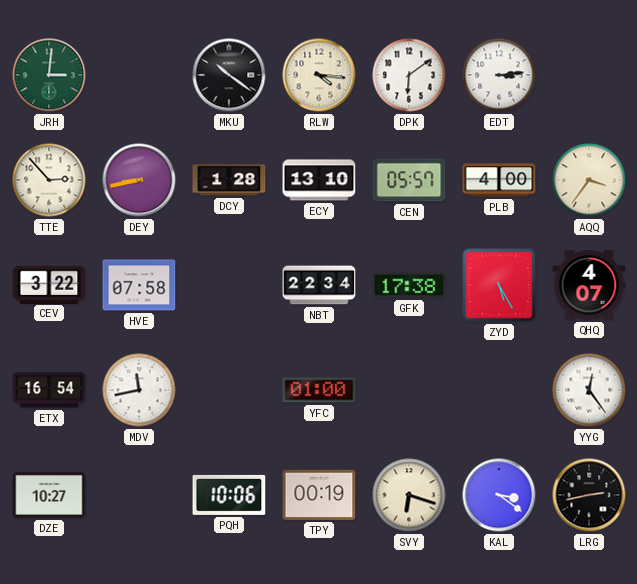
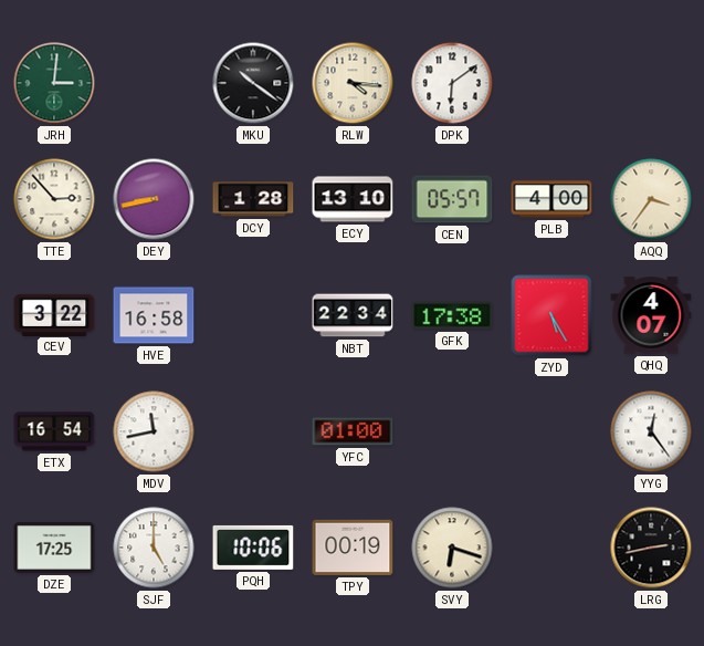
EDT: 3:14 -> none
HVE: 07:58 -> 16:58
DZE: 10:27 -> 17:25
SJF: none -> 5:00
KAL: 3:21 -> none
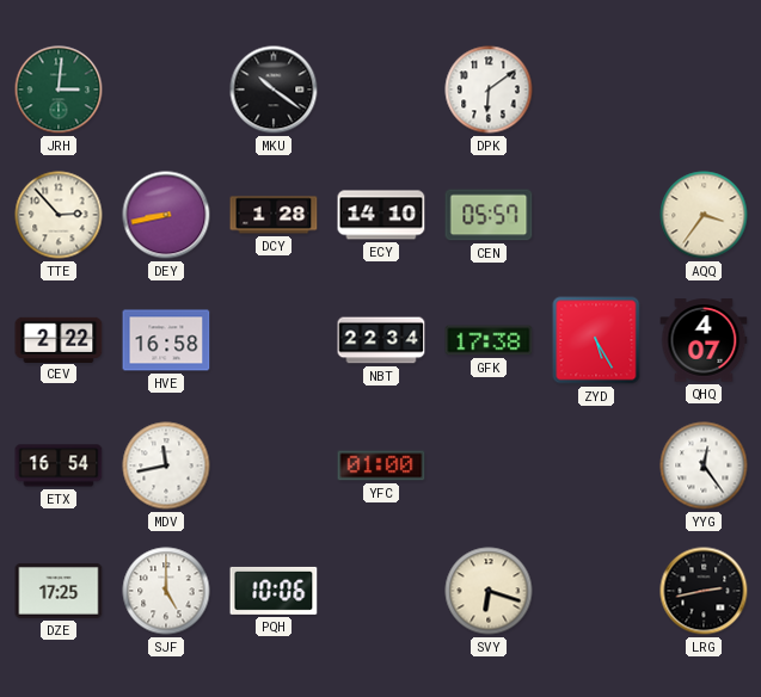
RLW: 4:16 -> none
ECY: 13:10 -> 14:10
PLB: 4:00 -> none
CEV: 3:22 -> 2:22
TPY: 00:19 -> none
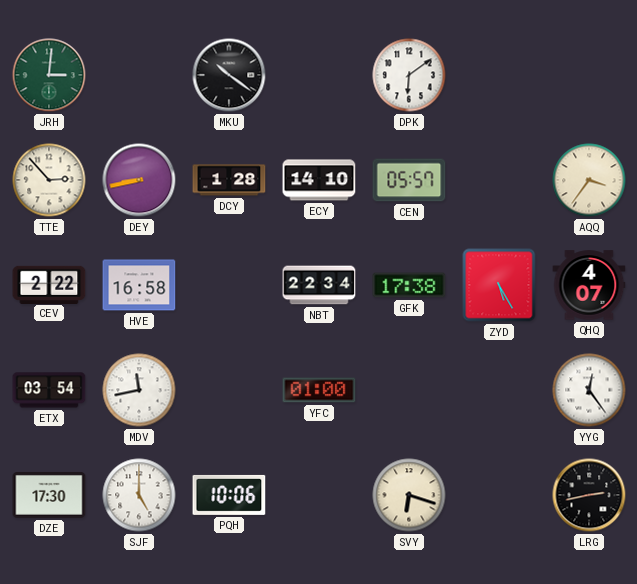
ETX: 16:54 -> 03:54
DZE: 17:25 -> 17:30
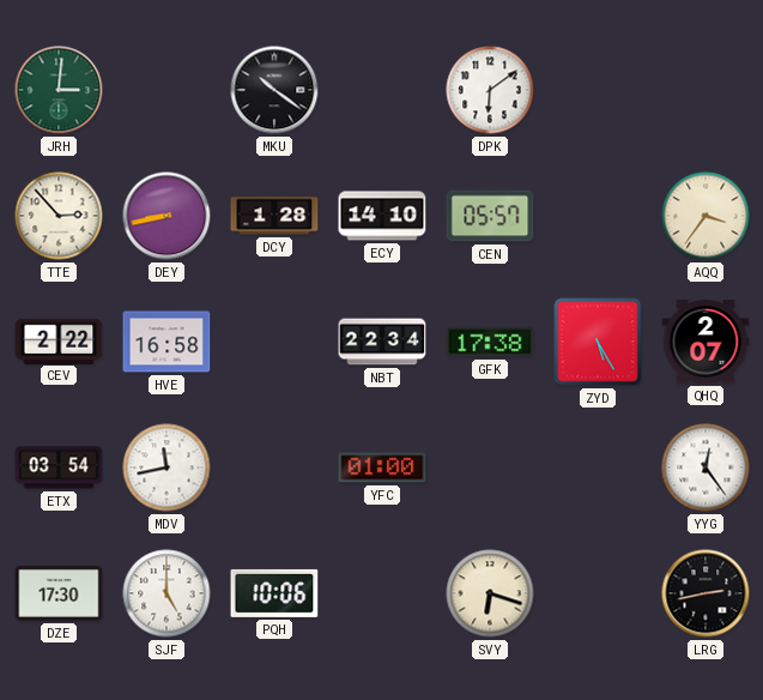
QHQ: 4:07 -> 2:07
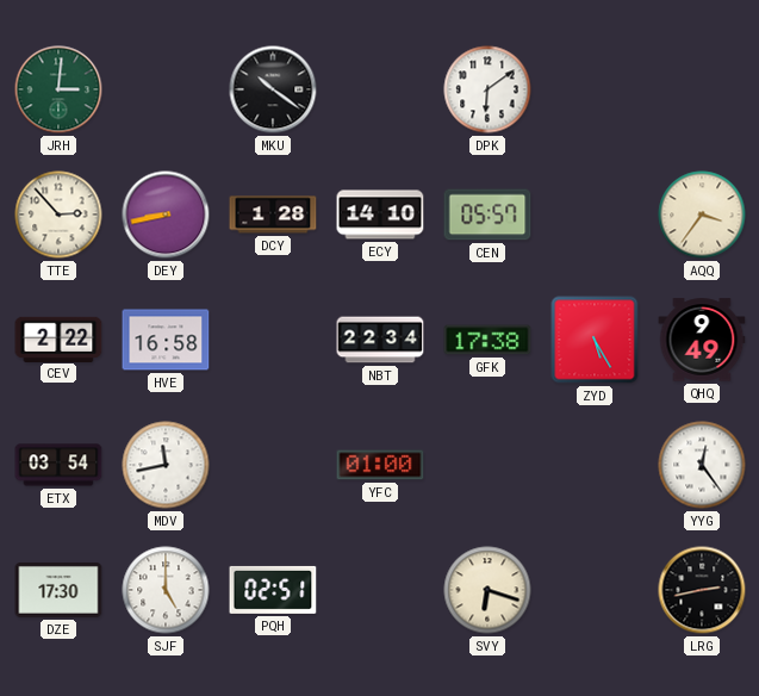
QHQ: 2:07 -> 9:49
PQH: 10:06 -> 02:51
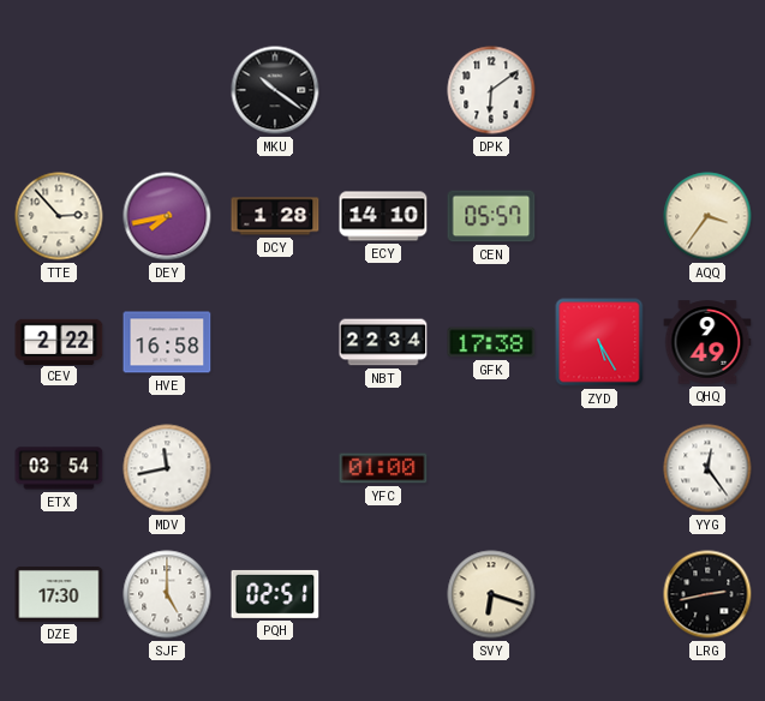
JRH: 3:01 -> none
DEY: 8:43 -> 7:43
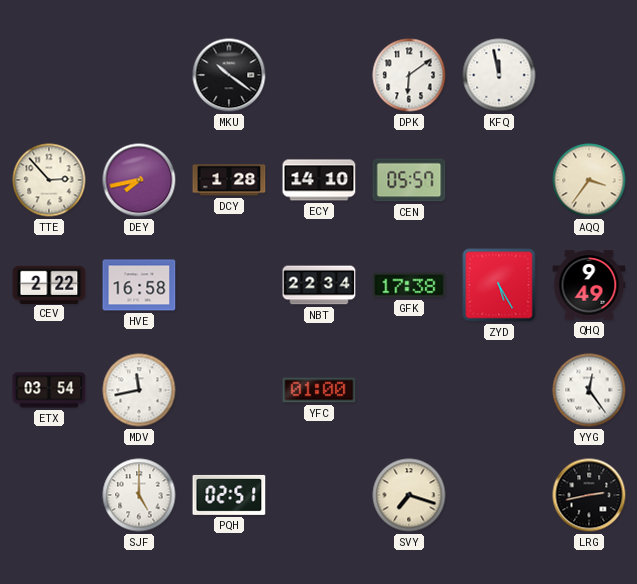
KFQ: none -> 11:58
DZE: 17:30 -> none
SVY: 6:18 -> 7:18
